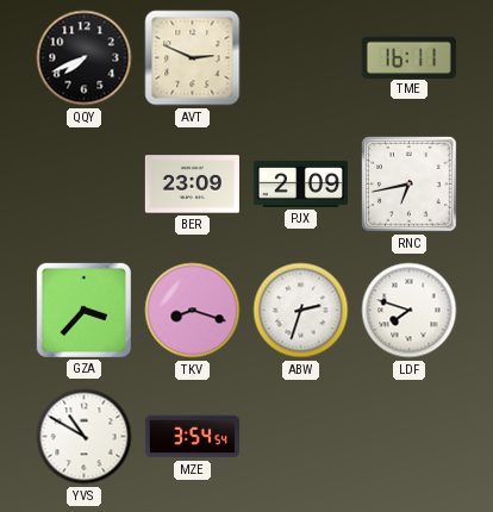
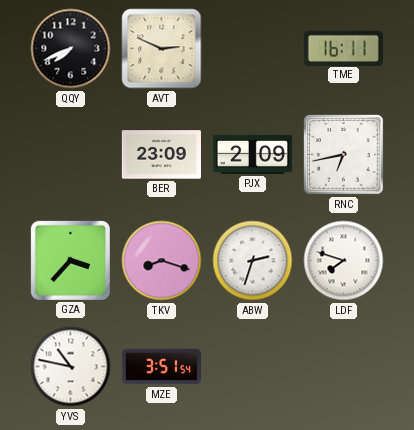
YVS: 10:50 -> 10:47
MZE: 3:54 -> 3:51
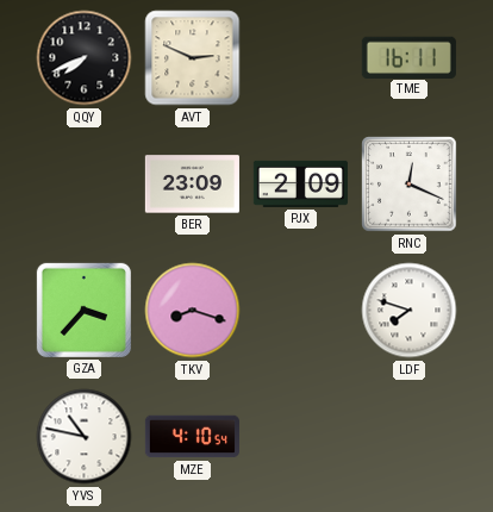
RNC: 6:43 -> 12:19
ABW: 2:33 -> none
MZE: 3:51 -> 4:10
